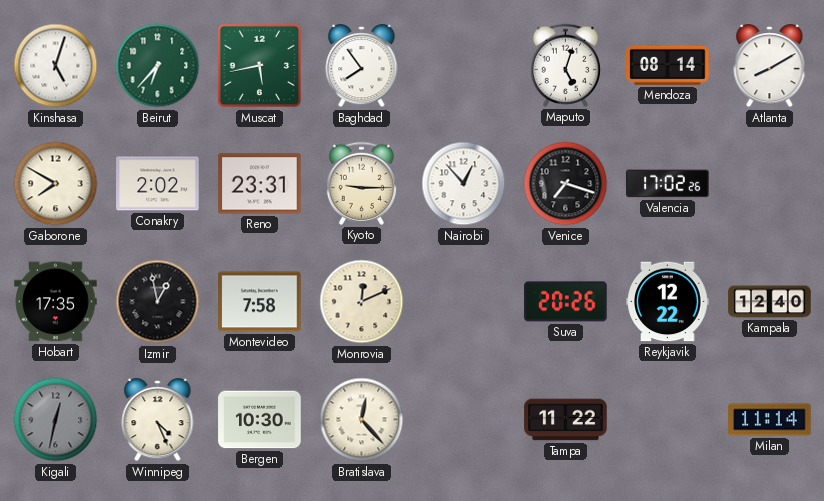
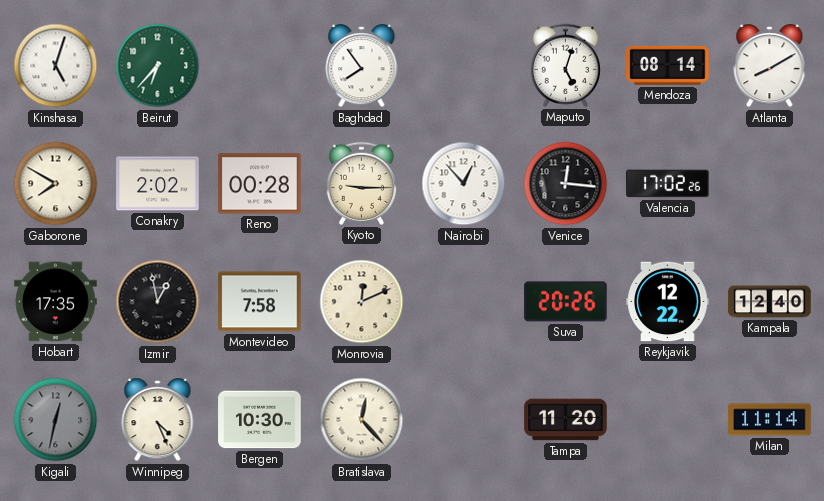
Muscat: 5:43 -> none
Reno: 23:31 -> 00:28
Venice: 7:18 -> 12:16
Tampa: 11:22 -> 11:20
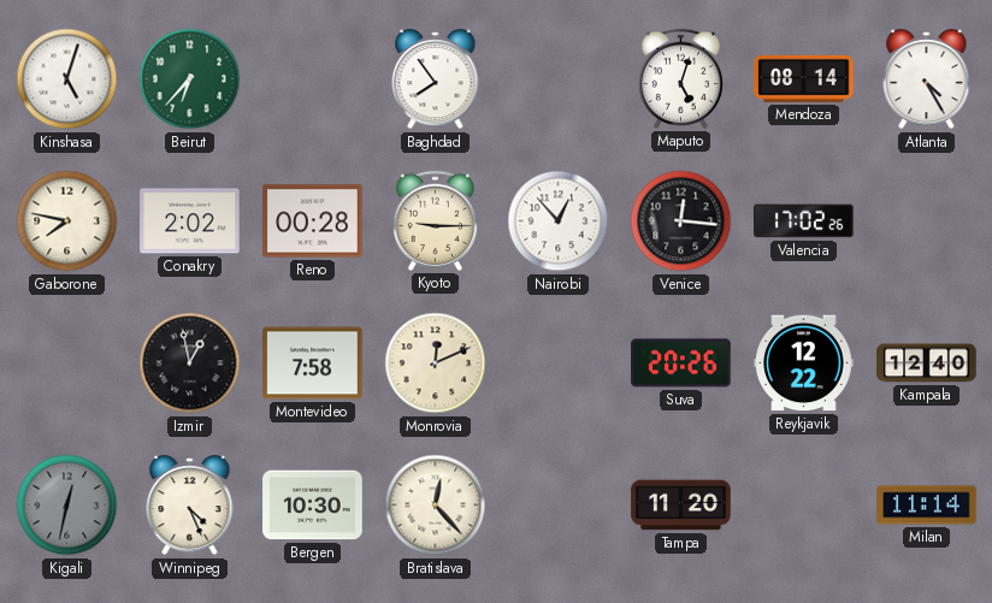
Atlanta: 8:10 -> 4:25
Gaborone: 7:50 -> 7:47
Hobart: 17:35 -> none
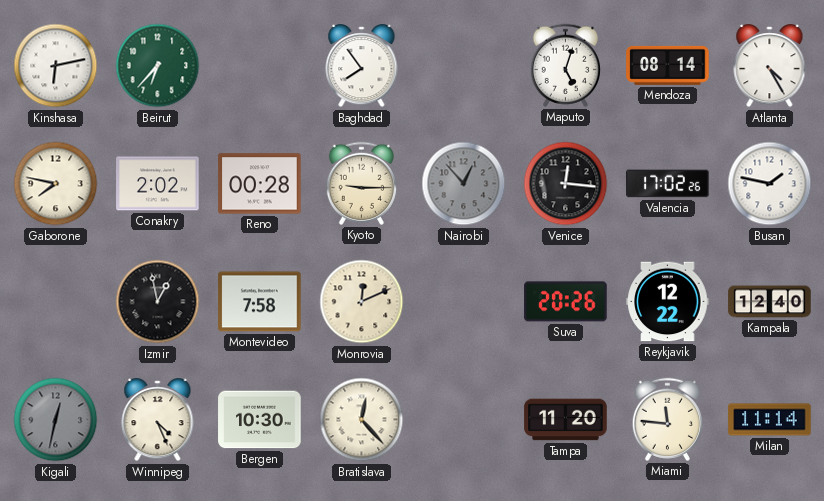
Kinshasa: 5:03 -> 6:13
Nairobi dial: white -> grey
Busan: none -> 1:47
Miami: none -> 11:46
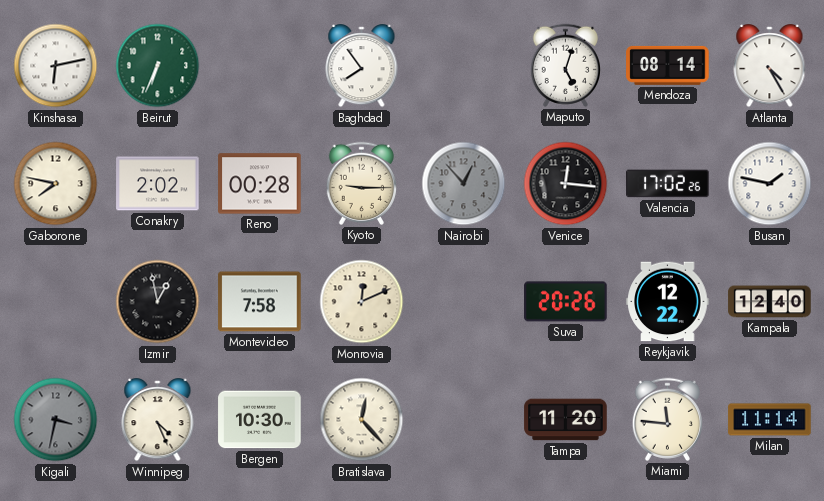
Beirut: 6:37 -> 6:34
Kigali: 12:32 -> 3:32
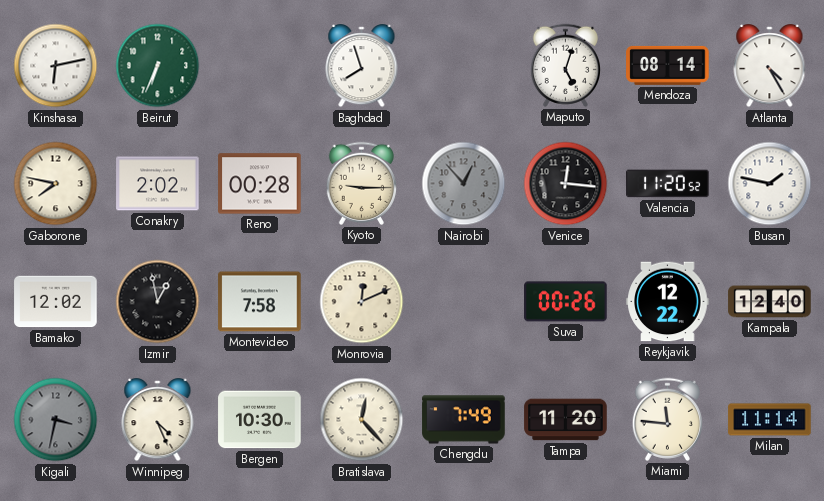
Baghdad: 7:54 -> 7:57
Valencia: 17:02 -> 11:20
Bamako: none -> 12:02
Suva: 20:26 -> 00:26
Chengdu: none -> 7:49
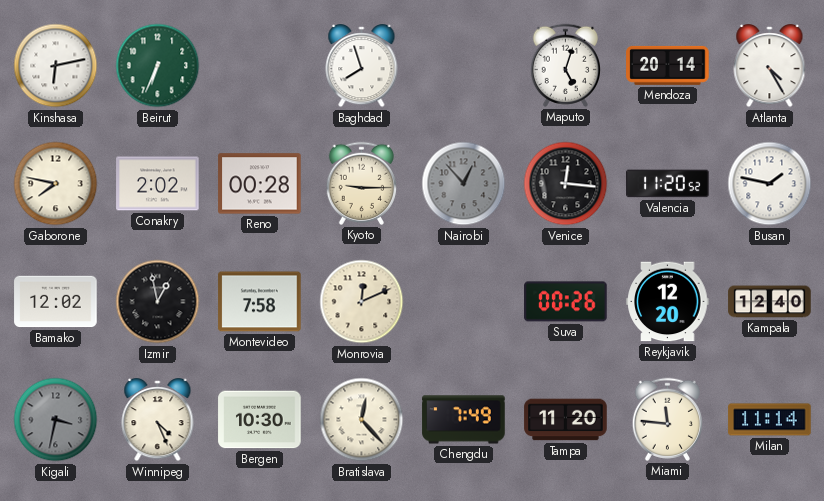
Mendoza: 08:14 -> 20:14
Reykjavik: 12:22 -> 12:20
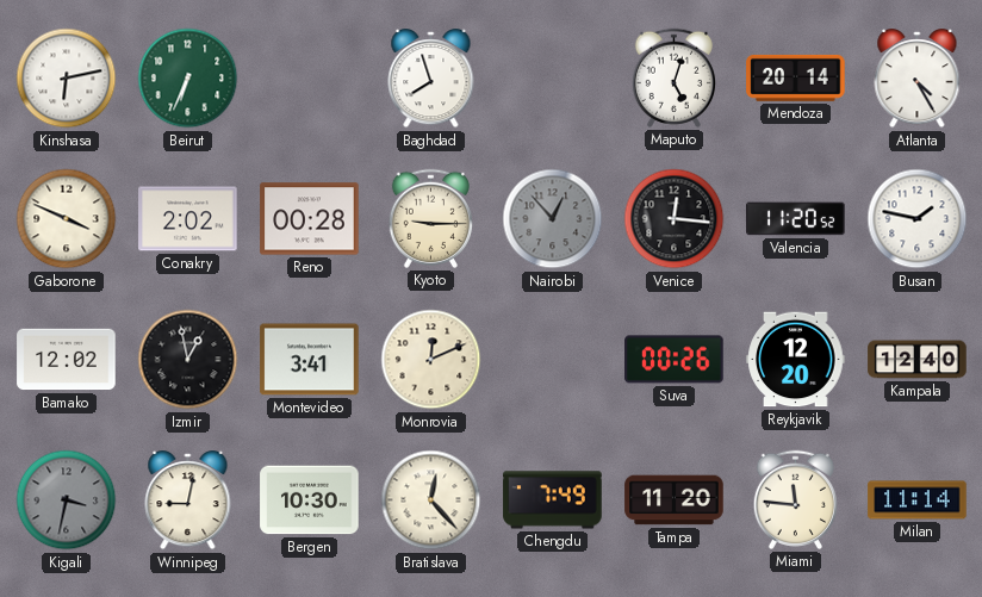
Gaborone: 7:47 -> 3:49
Montevideo: 7:58 -> 3:41
Winnipeg: 4:26 -> 9:02
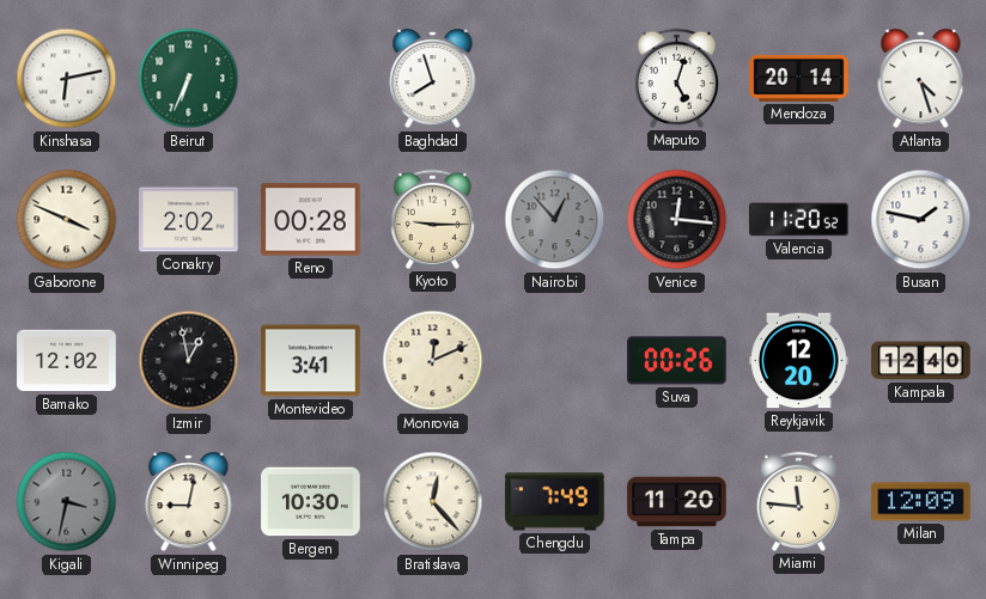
Atlanta: 4:25 -> 4:27
Milan: 11:14 -> 12:09
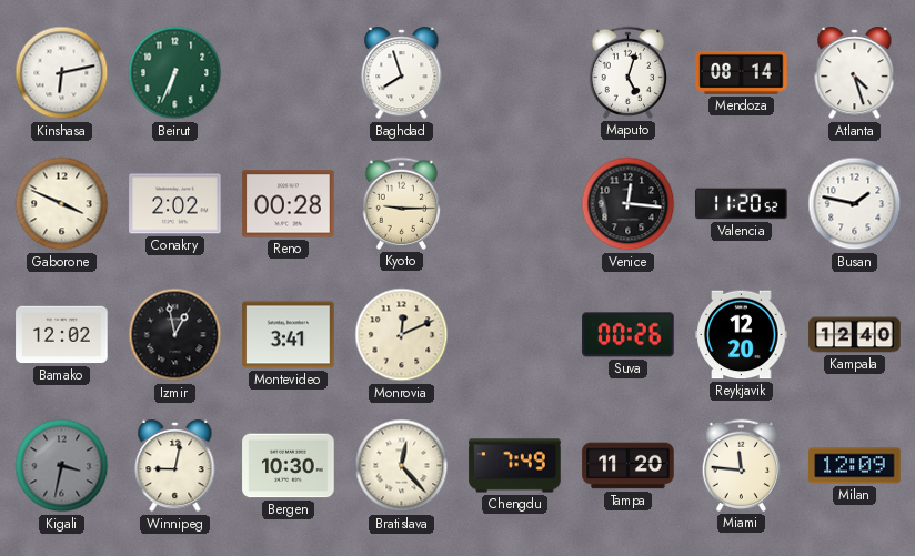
Mendoza: 20:14 -> 08:14
Nairobi: 12:53 -> none
